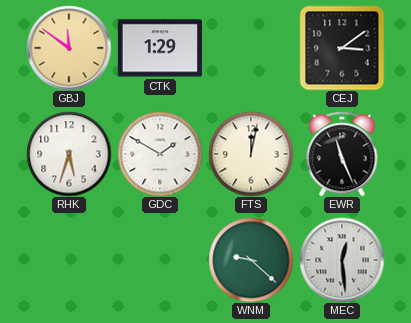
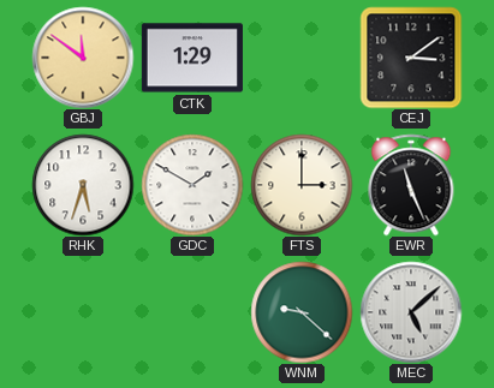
FTS: 12:02 -> 3:00
MEC: 12:29 -> 5:08
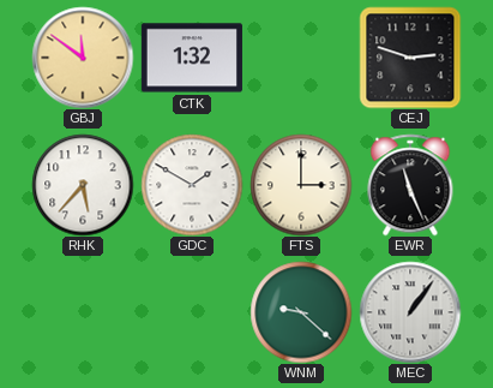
CTK: 1:29 -> 1:32
CEJ: 3:09 -> 2:48
RHK: 5:33 -> 5:37
MEC: 5:08 -> 1:06
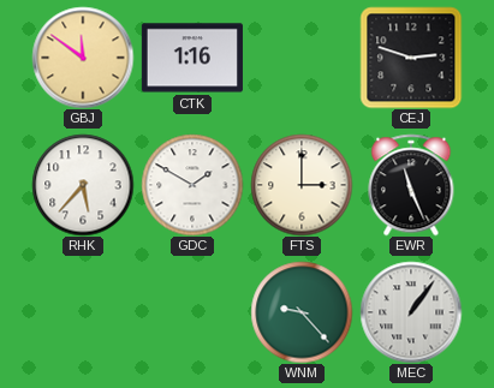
CTK: 1:32 -> 1:16
WNM: 9:22 -> 9:23
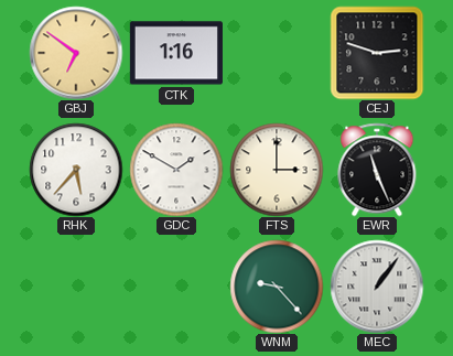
GBJ: 11:51 -> 6:51
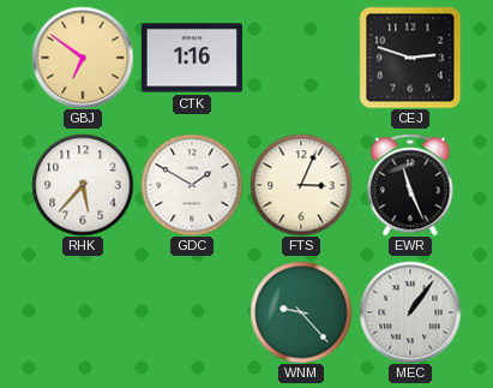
FTS: 3:00 -> 3:04
